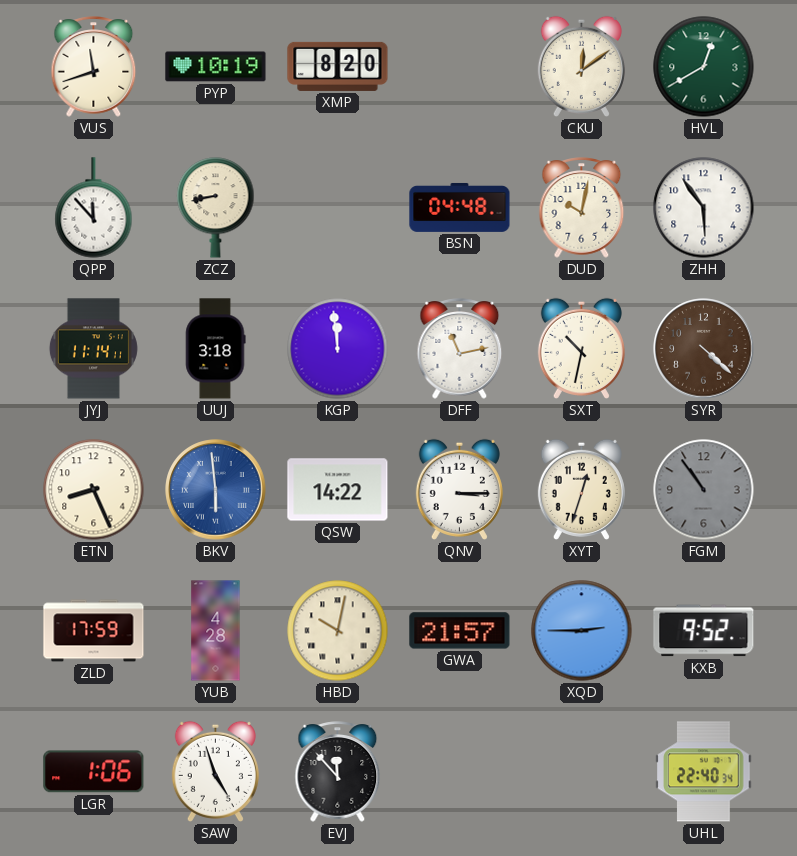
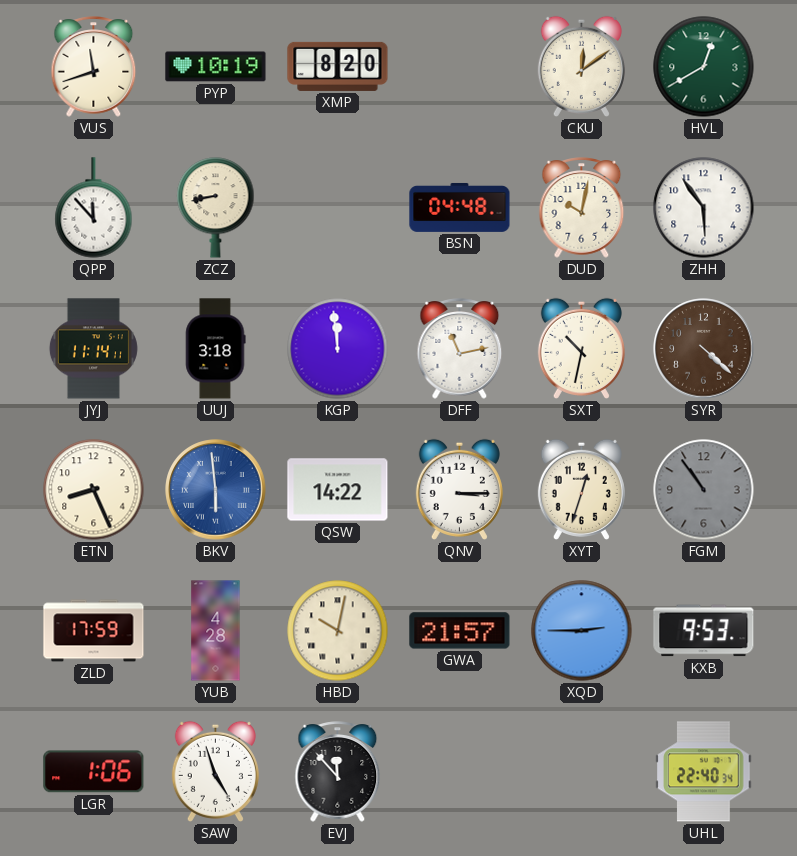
KXB: 9:52 -> 9:53
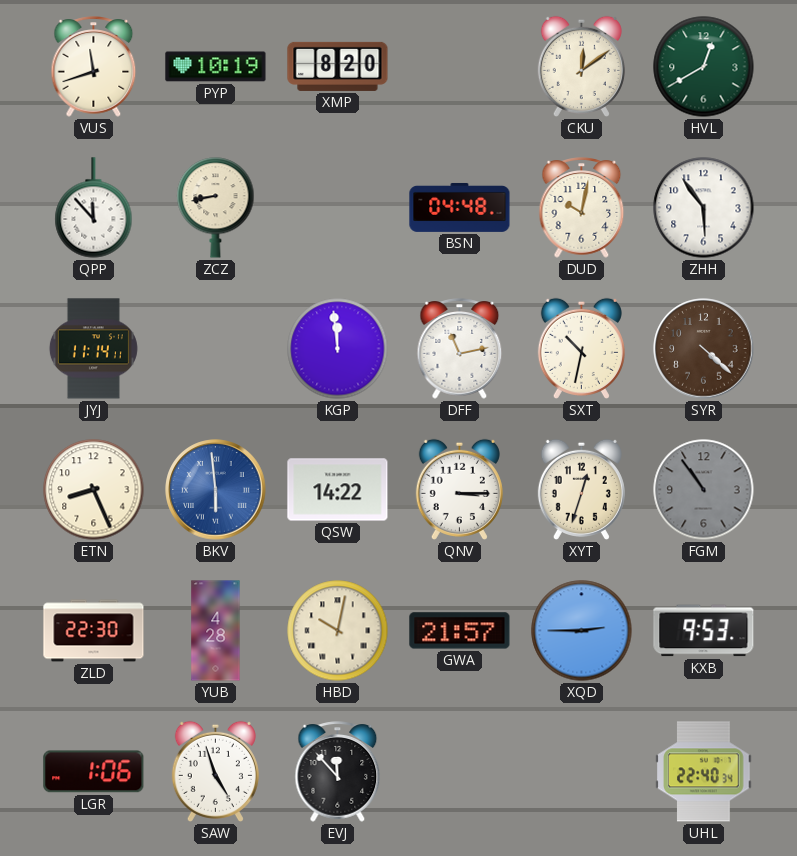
UUJ: 3:18 -> none
ZLD: 17:59 -> 22:30
